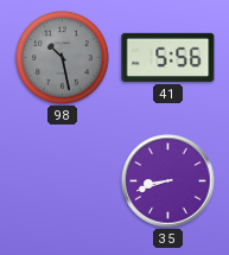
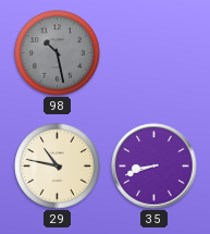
41: 5:56 -> none
29: none -> 10:47
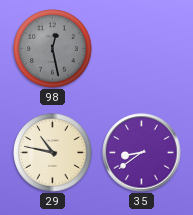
98: 10:28 -> 12:28
35: 8:42 -> 8:39
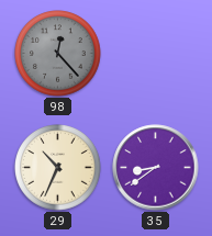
98: 12:28 -> 12:23
29: 10:47 -> 10:34
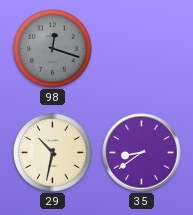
98: 12:23 -> 12:18
29: 10:34 -> 10:32
